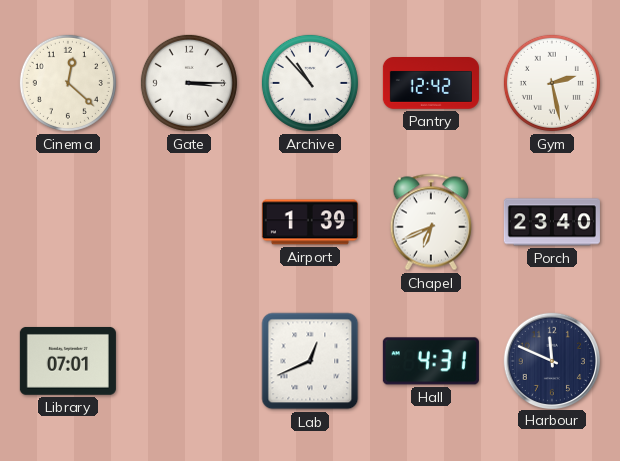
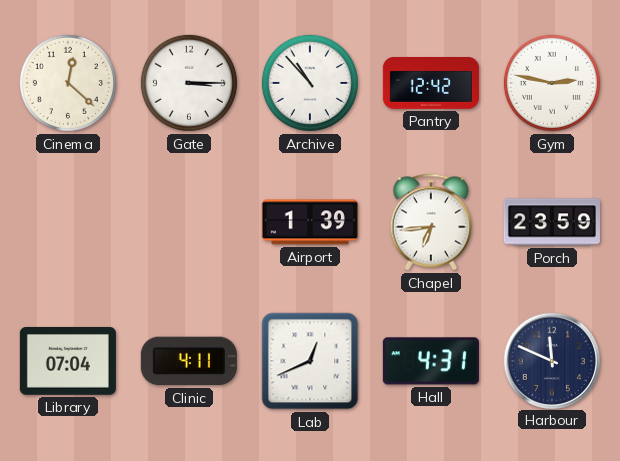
Gym: 2:28 -> 2:47
Chapel: 6:41 -> 6:44
Porch: 23:40 -> 23:59
Library: 07:01 -> 07:04
Clinic: none -> 4:11
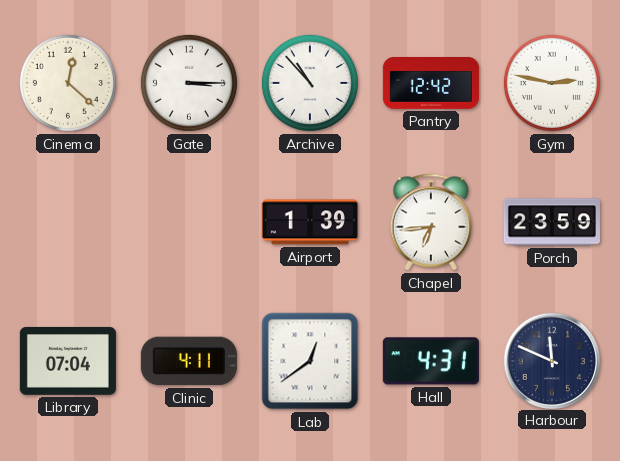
Lab: 12:41 -> 12:39
